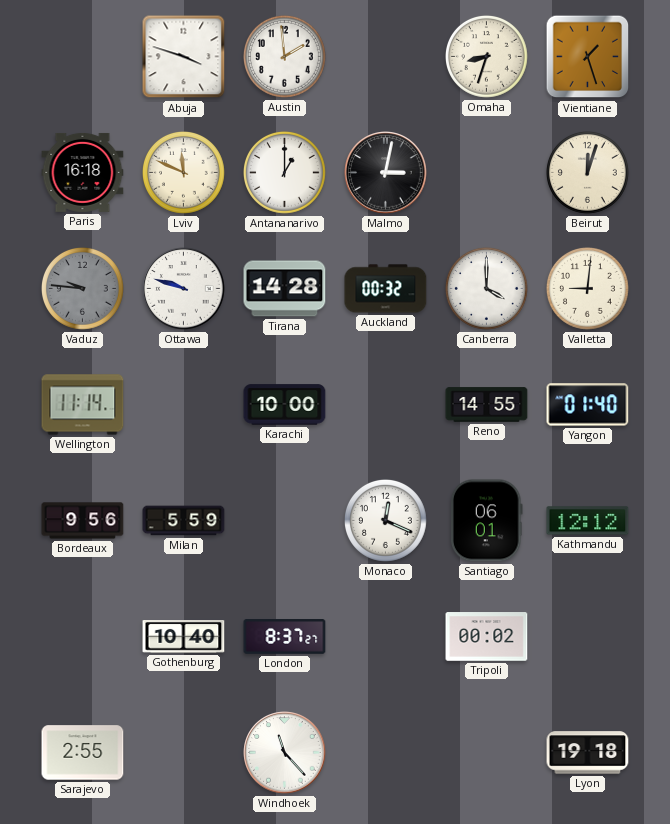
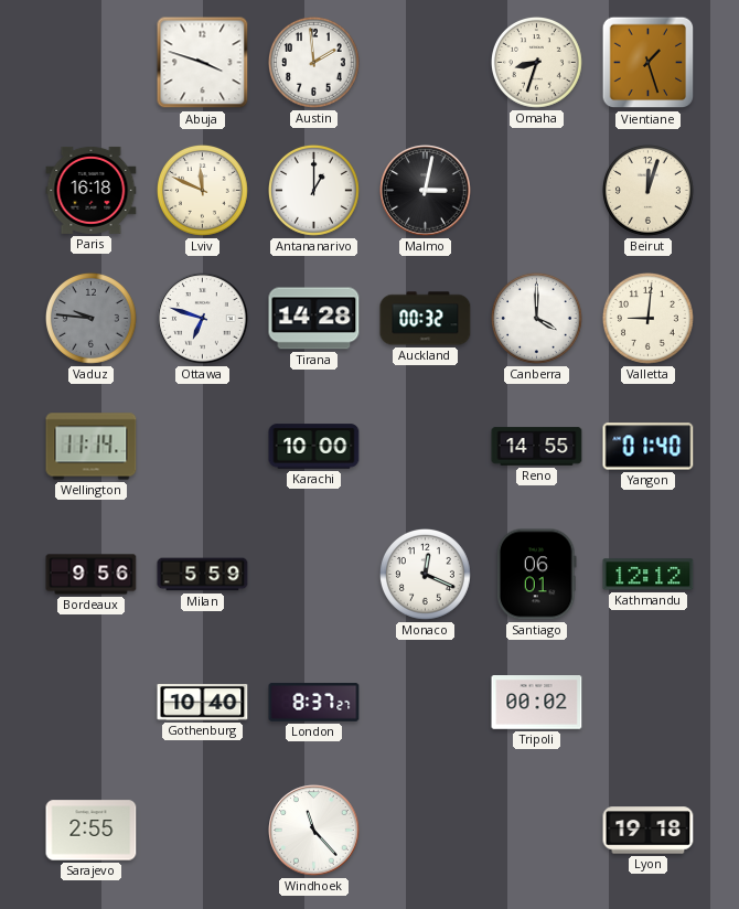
Ottawa: 9:48 -> 6:48
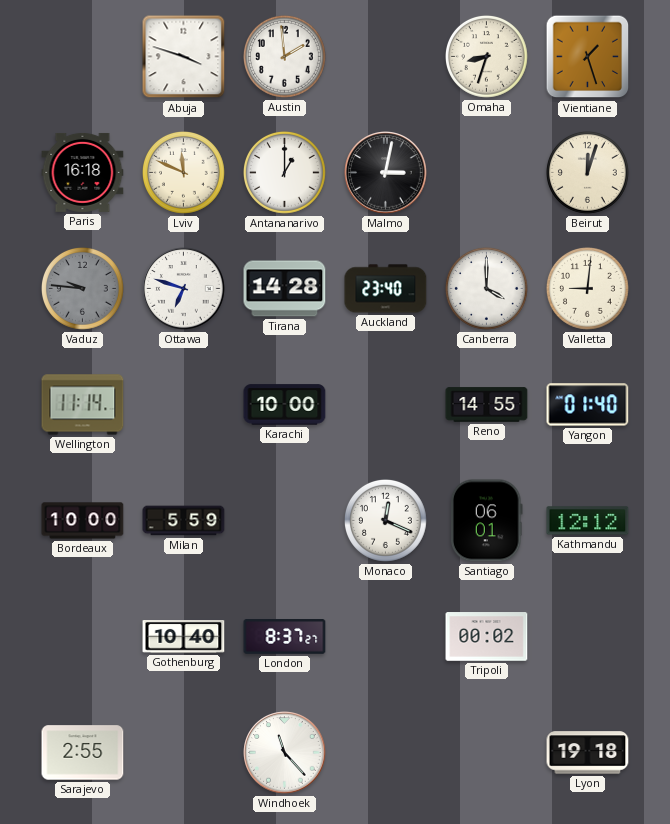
Auckland: 00:32 -> 23:40
Bordeaux: 9:56 -> 10:00
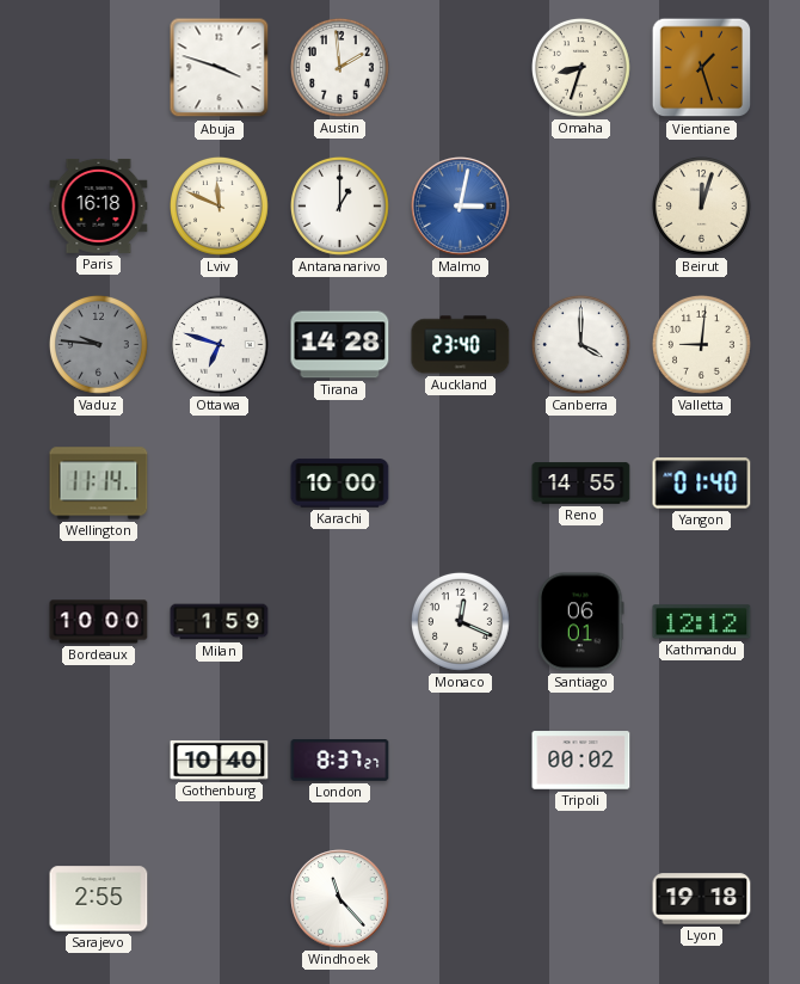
Malmo dial: black -> blue
Milan: 5:59 -> 1:59
